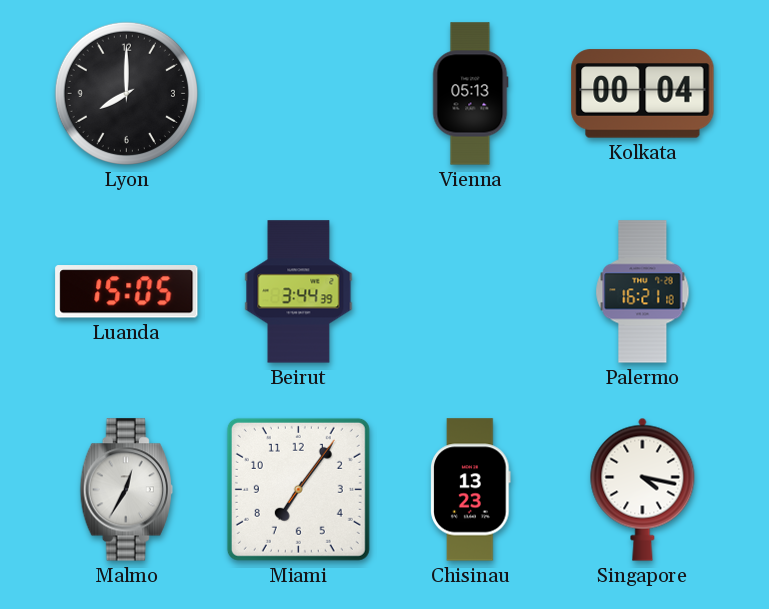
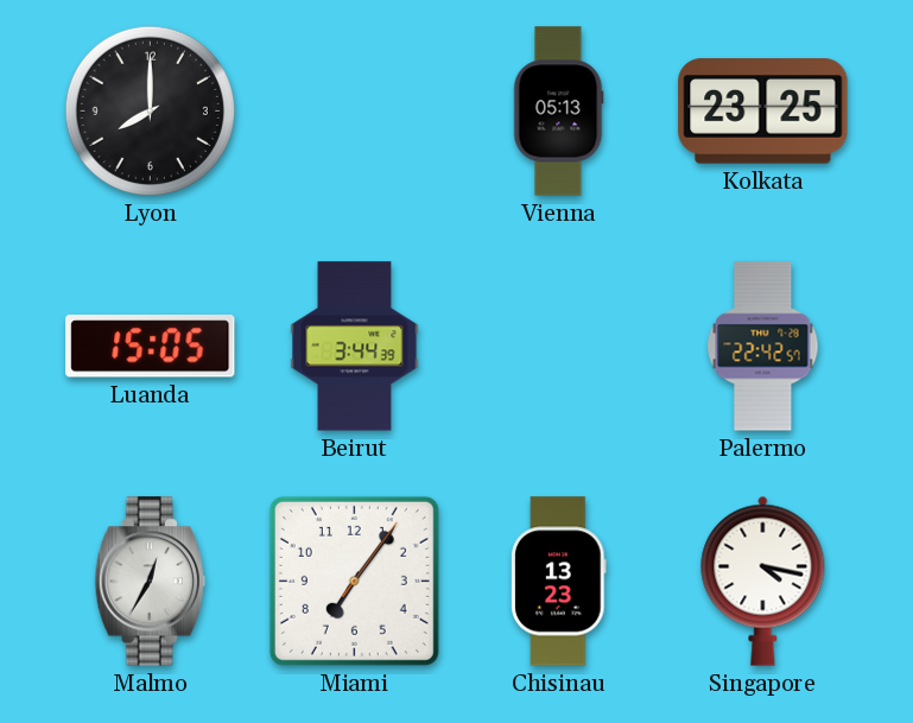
Kolkata: 00:04 -> 23:25
Palermo: 16:21 -> 22:42
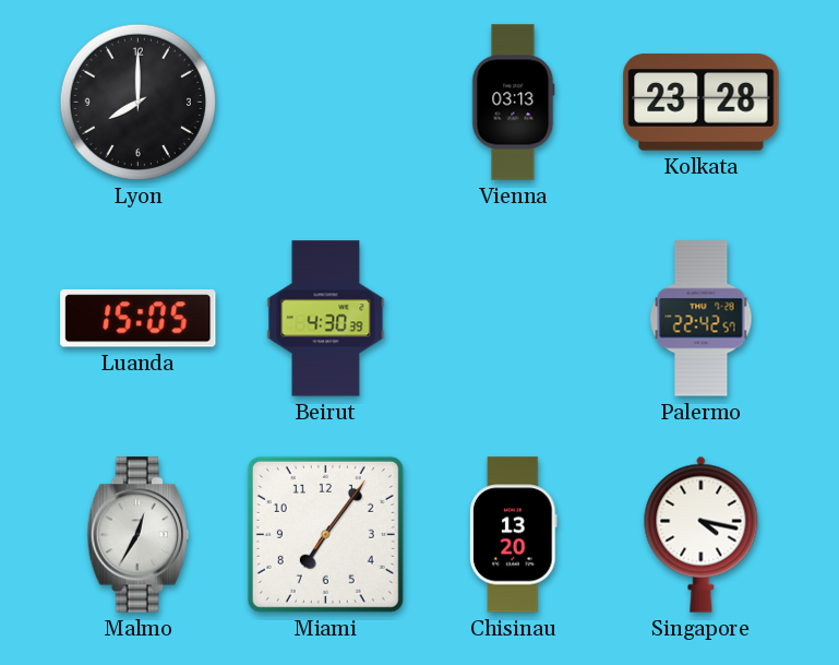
Vienna: 05:13 -> 03:13
Kolkata: 23:25 -> 23:28
Beirut: 3:44 -> 4:30
Chisinau: 13:23 -> 13:20
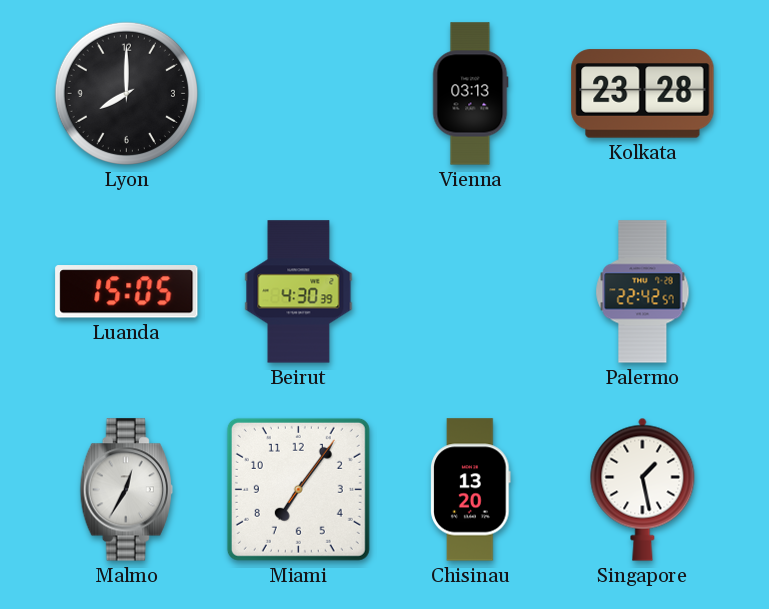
Singapore: 4:17 -> 1:28
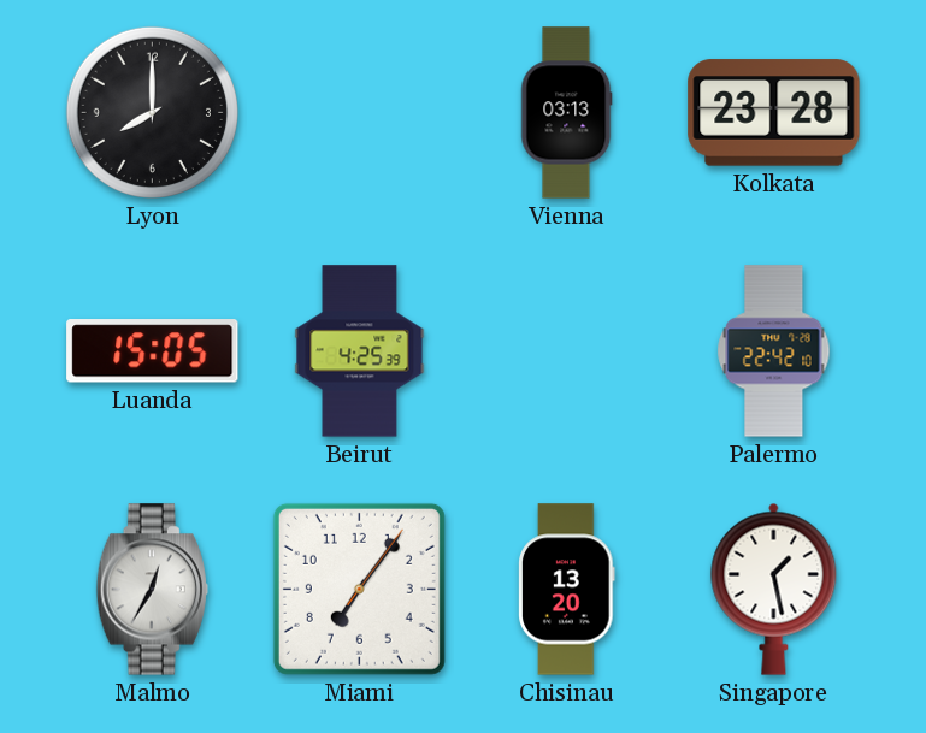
Beirut: 4:30 -> 4:25
Palermo: 22:42:57 -> 22:42:10
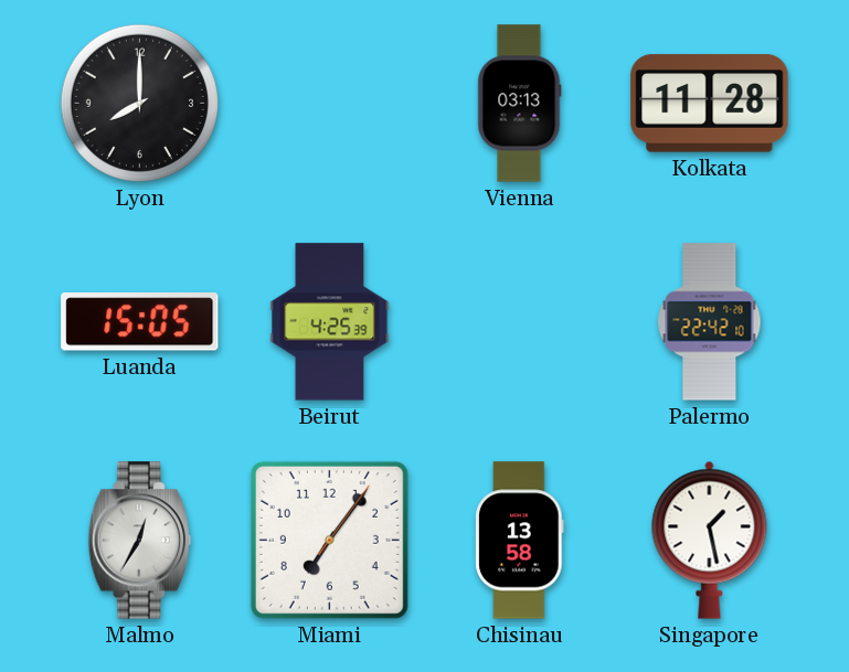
Kolkata: 23:28 -> 11:28
Chisinau: 13:20 -> 13:58
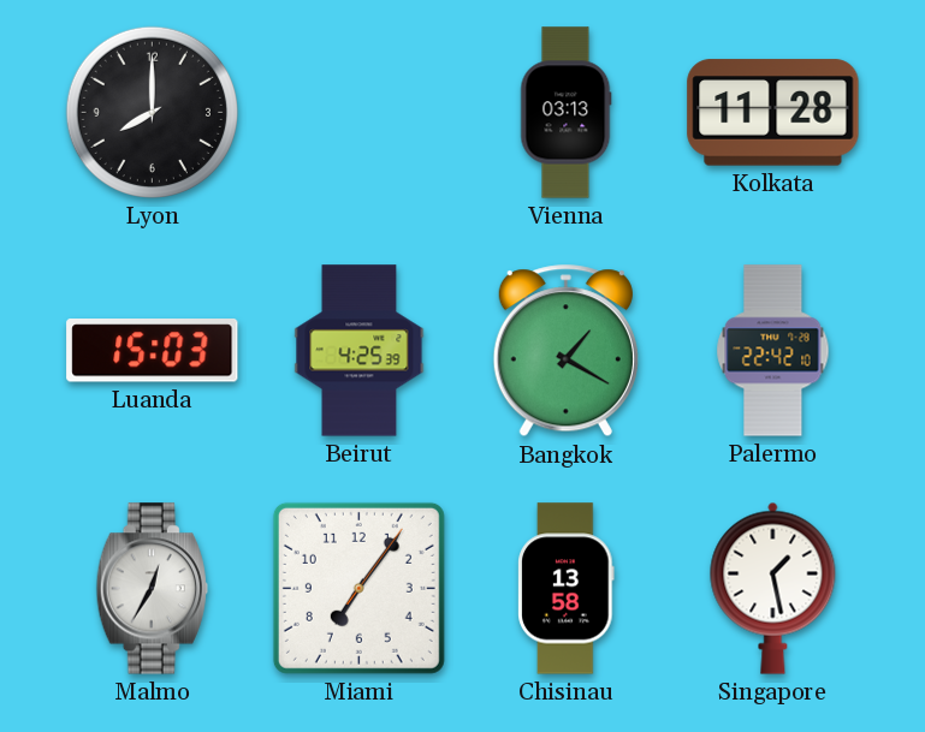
Luanda: 15:05 -> 15:03
Bangkok: none -> 1:20
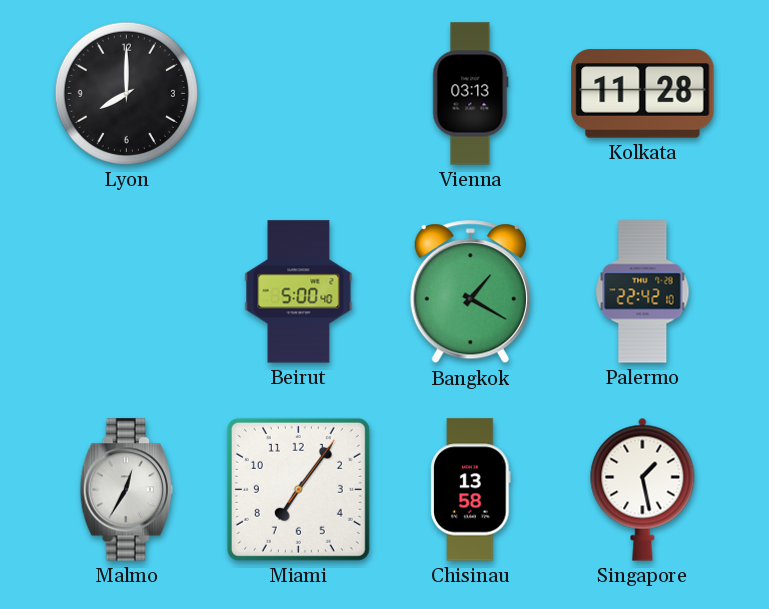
Luanda: 15:03 -> none
Beirut: 4:25 -> 5:00
